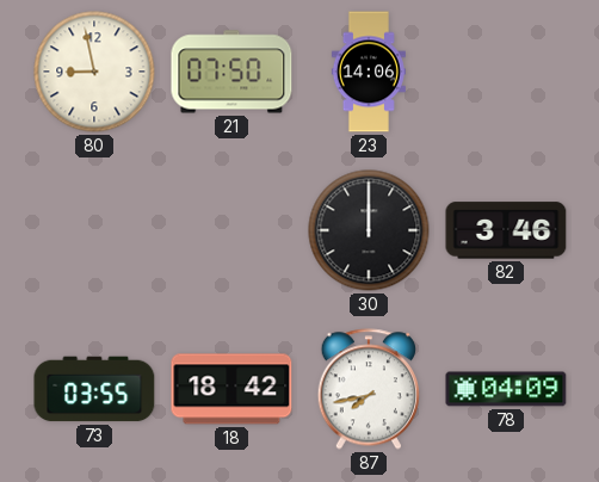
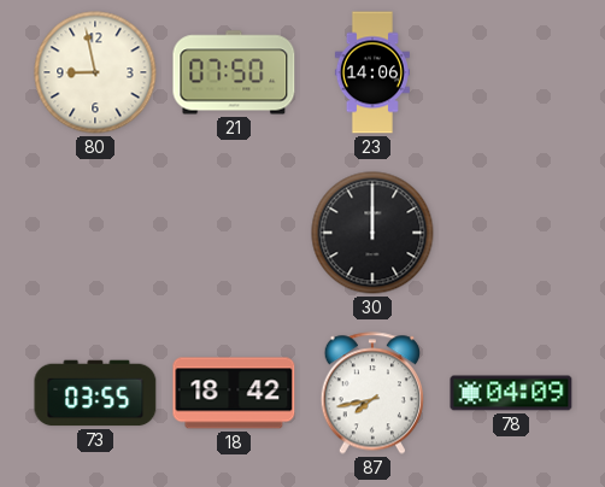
82: 3:46 -> none
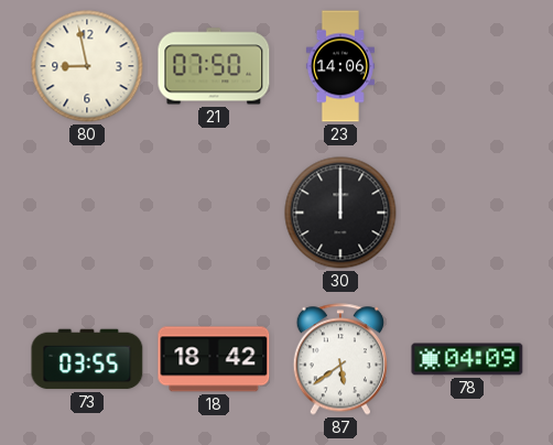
87: 7:43 -> 5:39
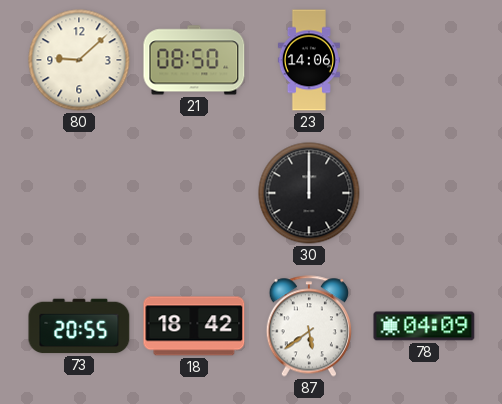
80: 8:58 -> 9:08
21: 07:50 -> 08:50
73: 03:55 -> 20:55
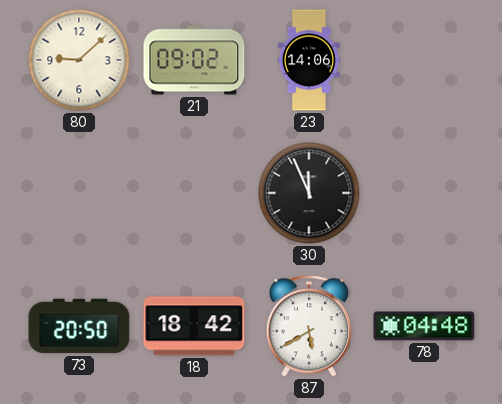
21: 08:50 -> 09:02
30: 12:00 -> 11:56
73: 20:55 -> 20:50
87: 5:39 -> 5:40
78: 04:09 -> 04:48
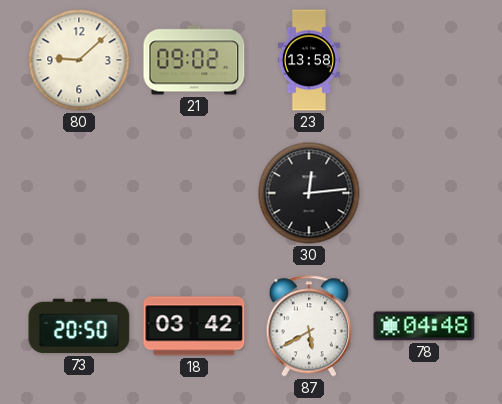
23: 14:06 -> 13:58
30: 11:56 -> 12:14
18: 18:42 -> 03:42
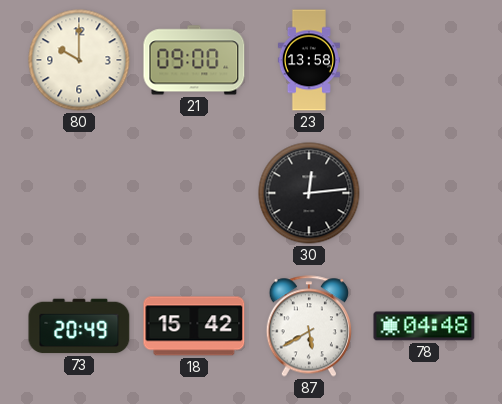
80: 9:08 -> 10:00
21: 09:02 -> 09:00
73: 20:50 -> 20:49
18: 03:42 -> 15:42
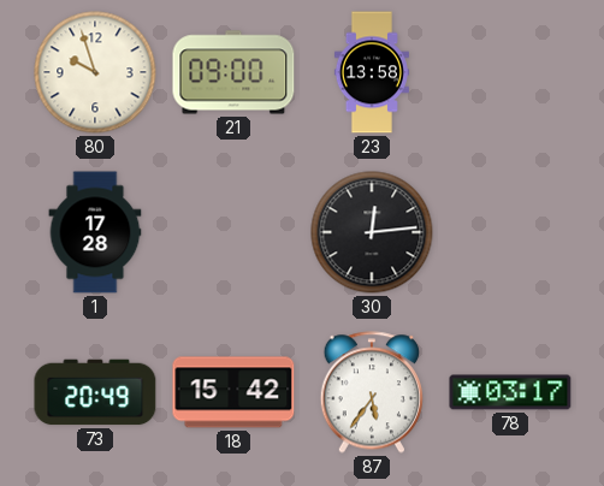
80: 10:00 -> 9:57
1: none -> 17:28
87: 5:40 -> 5:36
78: 04:48 -> 03:17
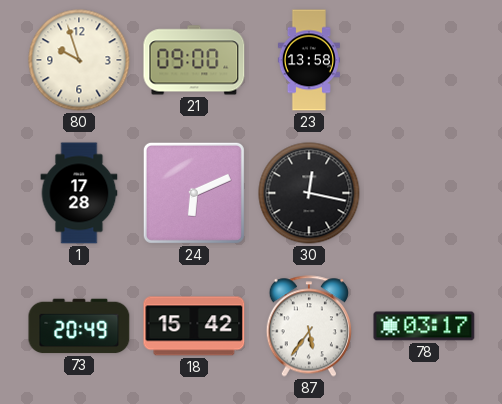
24: none -> 6:11
30: 12:14 -> 12:17
